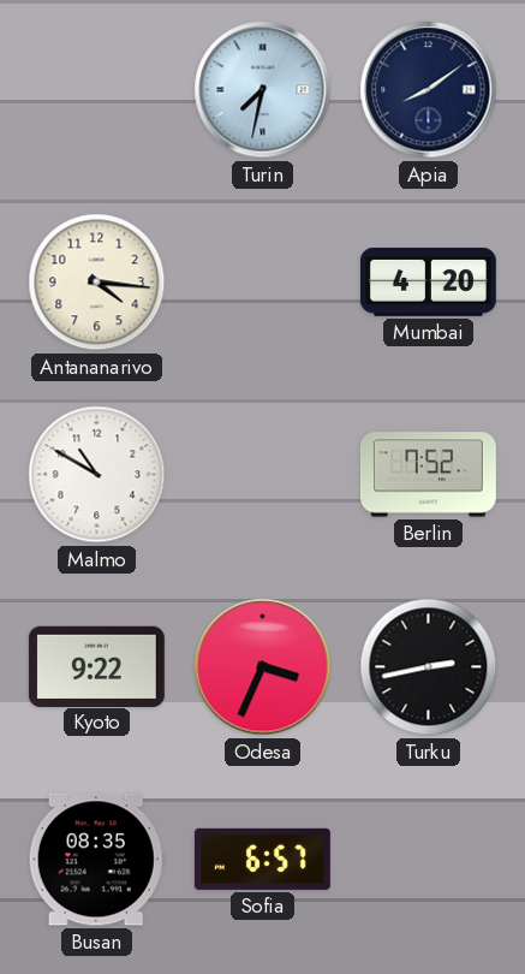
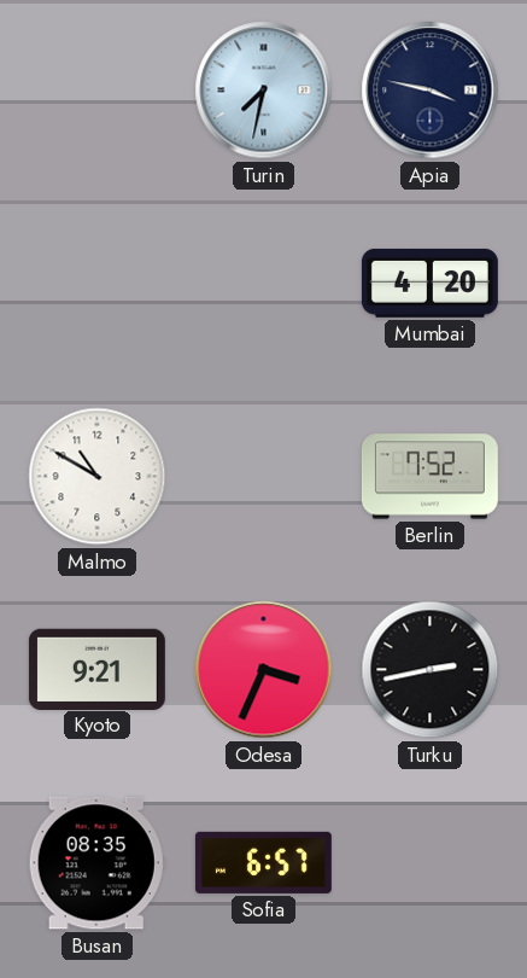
Apia: 8:09 -> 3:47
Antananarivo: 4:16 -> none
Kyoto: 9:22 -> 9:21
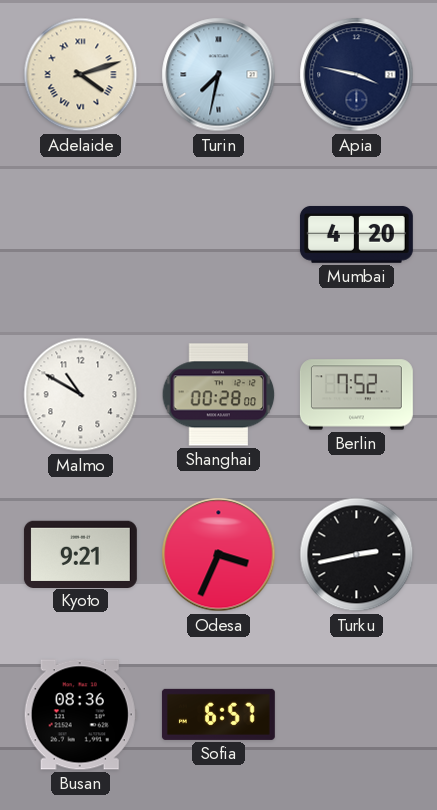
Adelaide: none -> 4:12
Shanghai: none -> 00:28
Busan: 08:35 -> 08:36
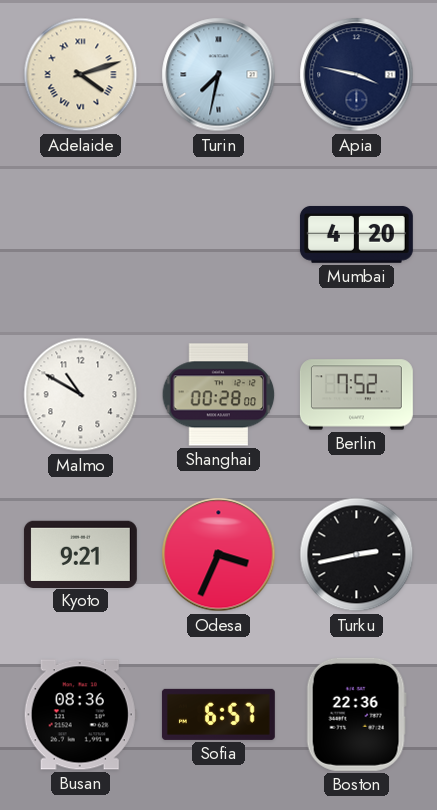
Boston: none -> 22:36
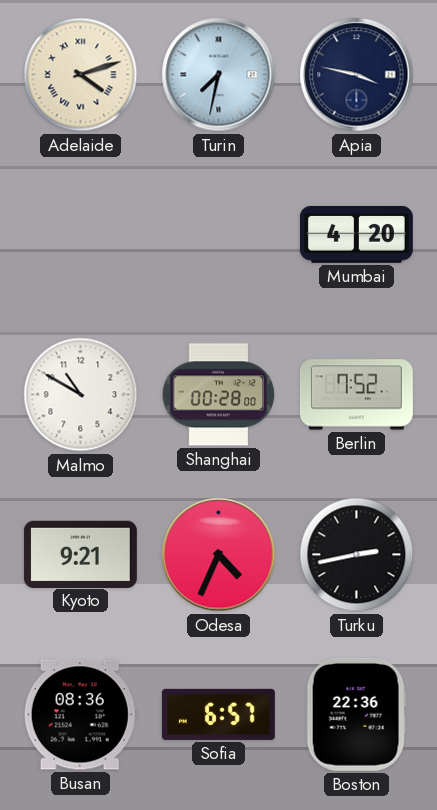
Odesa: 3:34 -> 4:34
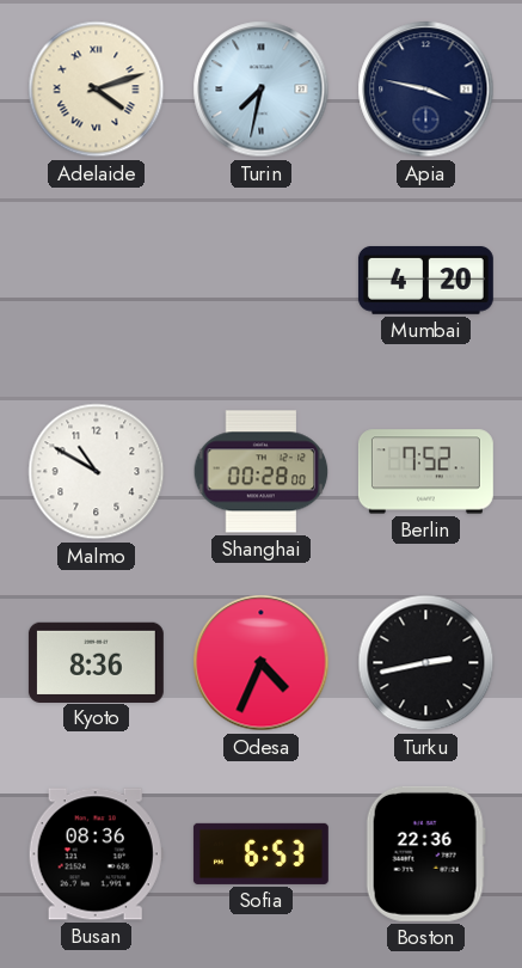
Kyoto: 9:21 -> 8:36
Sofia: 6:57 -> 6:53
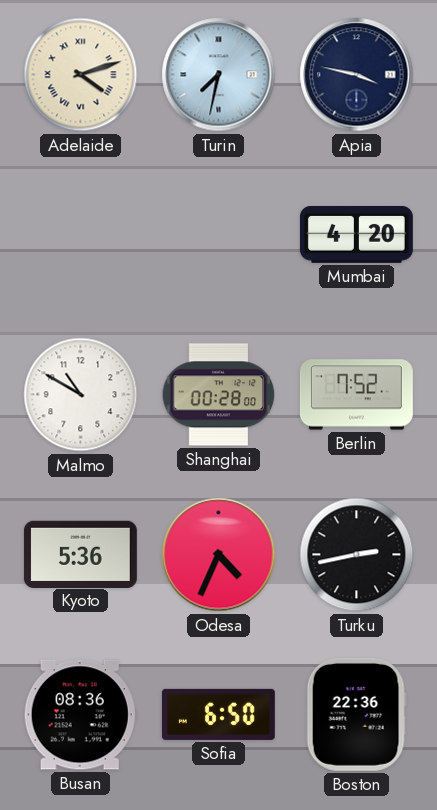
Kyoto: 8:36 -> 5:36
Sofia: 6:53 -> 6:50
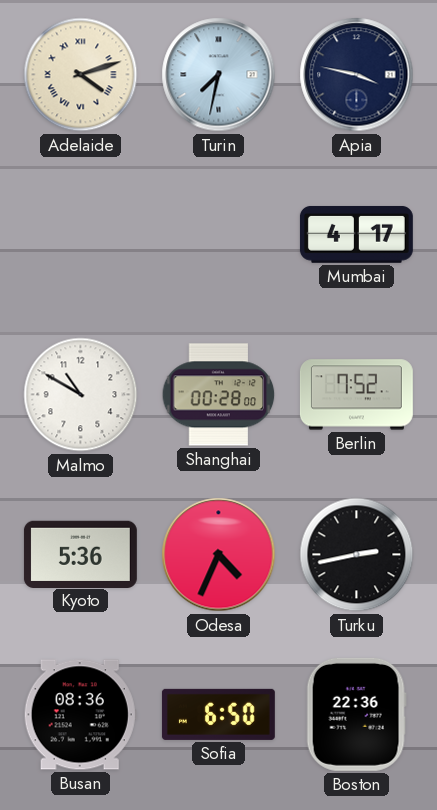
Mumbai: 4:20 -> 4:17
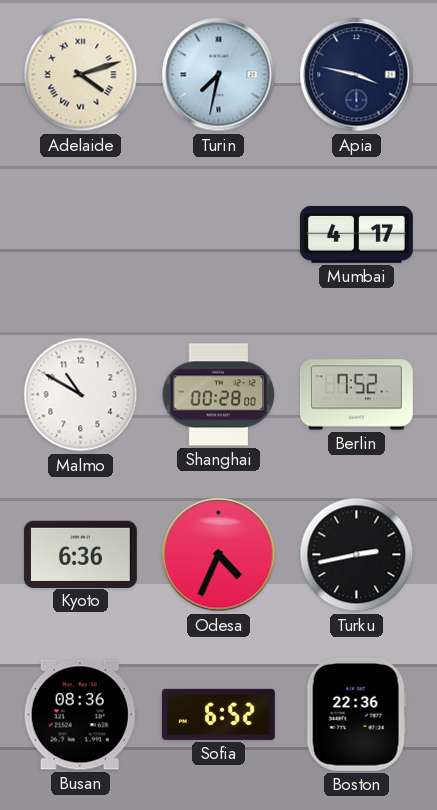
Kyoto: 5:36 -> 6:36
Sofia: 6:50 -> 6:52
